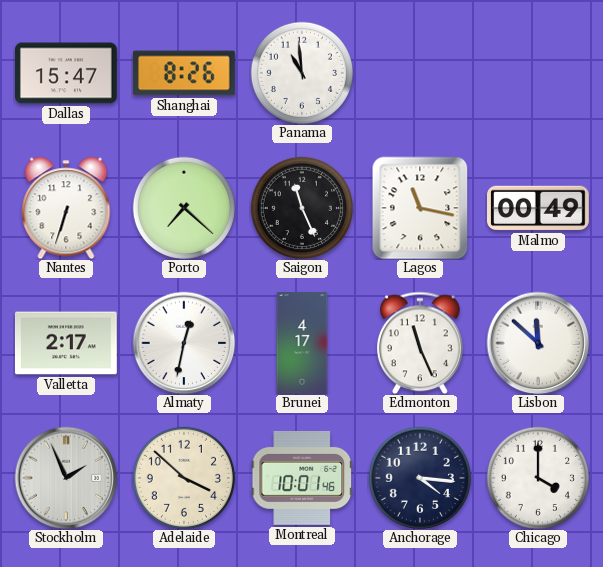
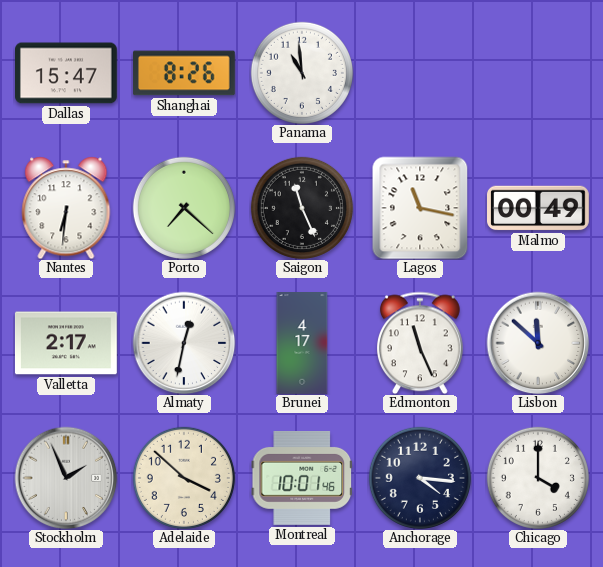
Nantes: 6:33 -> 6:31
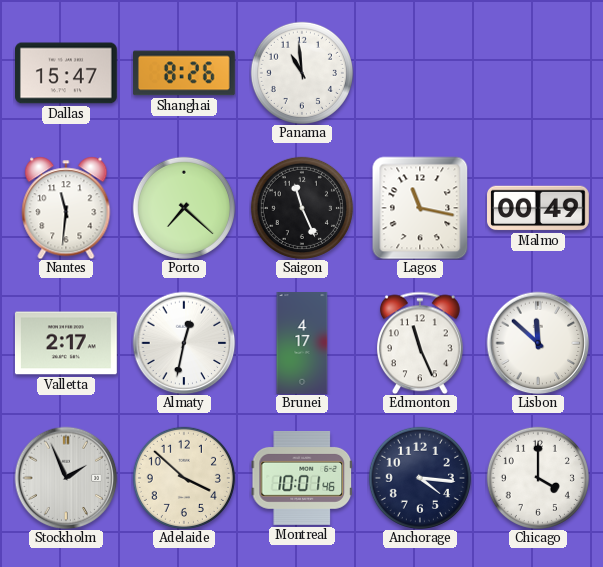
Nantes: 6:31 -> 11:31
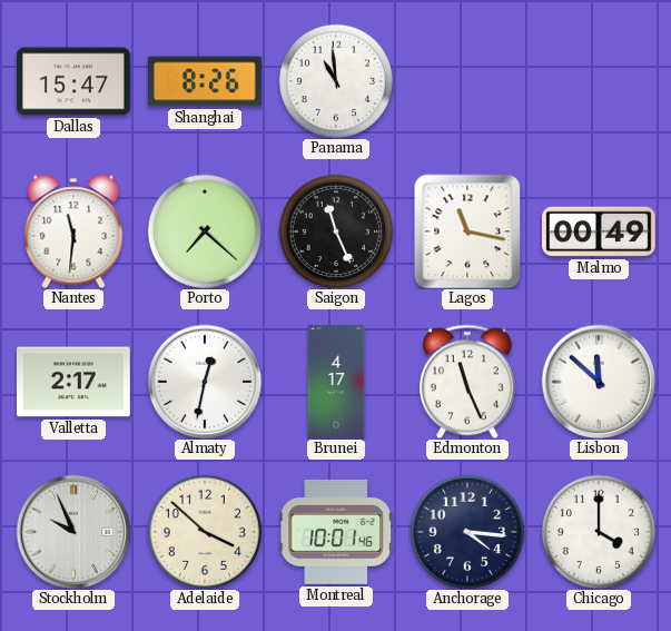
Stockholm: 1:56 -> 9:56
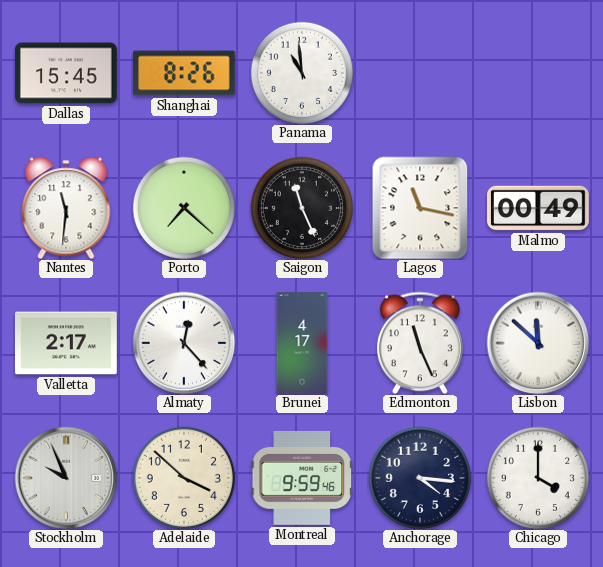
Dallas: 15:47 -> 15:45
Almaty: 12:32 -> 12:23
Montreal: 10:01 -> 9:59
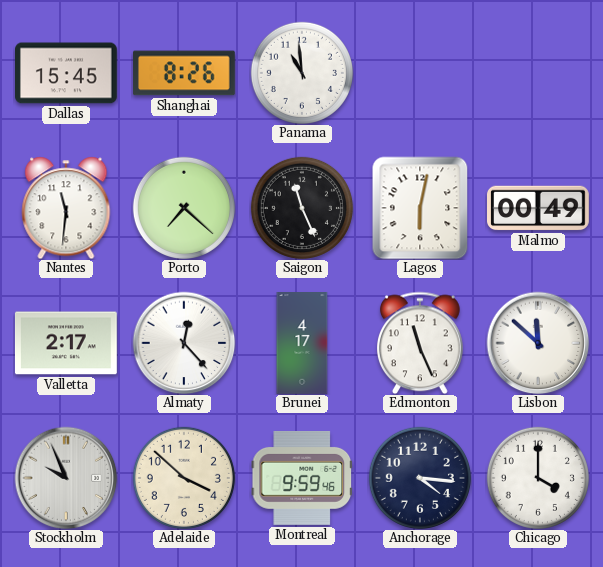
Lagos: 11:17 -> 6:02
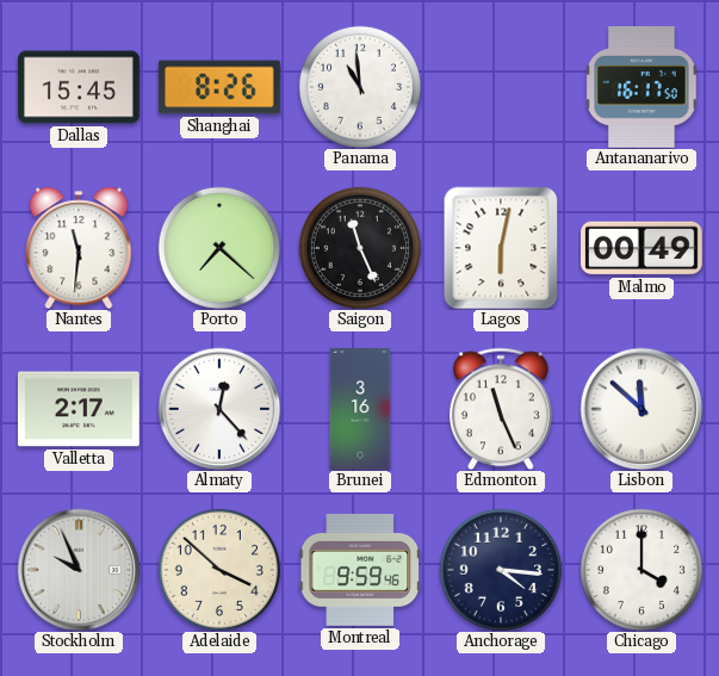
Antananarivo: none -> 16:17
Brunei: 4:17 -> 3:16
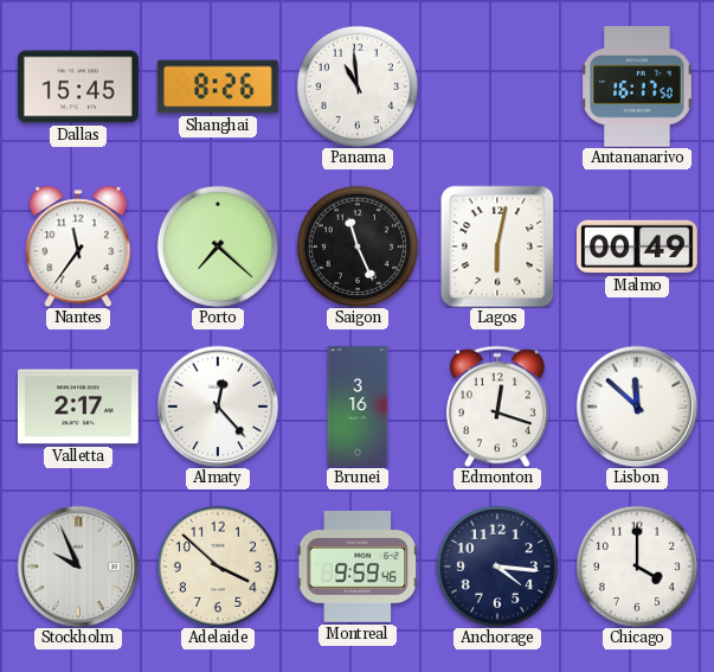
Nantes: 11:31 -> 11:36
Edmonton: 11:26 -> 12:18
